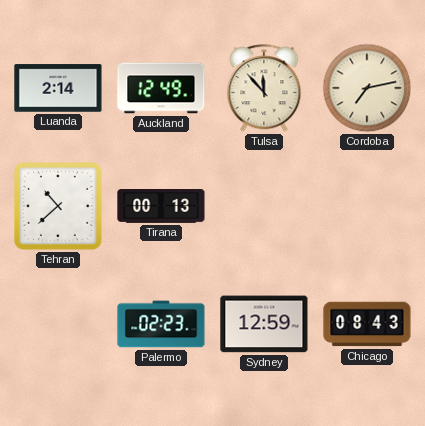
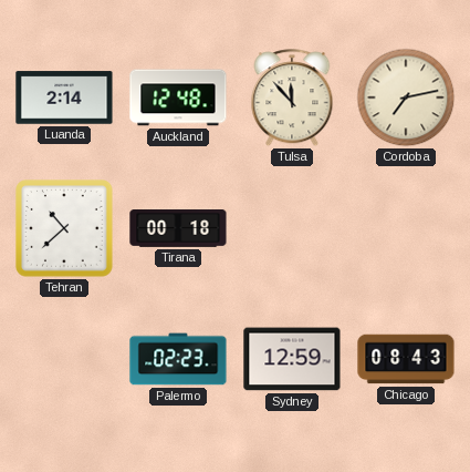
Auckland: 12:49 -> 12:48
Tirana: 00:13 -> 00:18
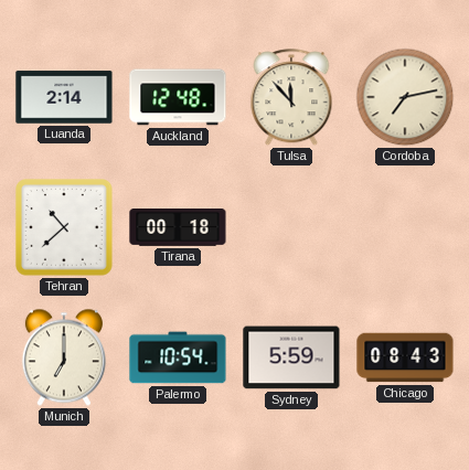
Munich: none -> 7:00
Palermo: 02:23 -> 10:54
Sydney: 12:59 -> 5:59
